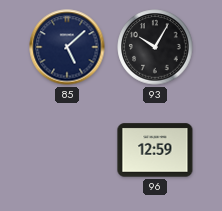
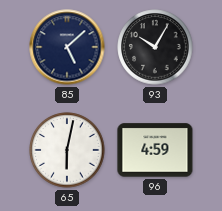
65: none -> 6:02
96: 12:59 -> 4:59
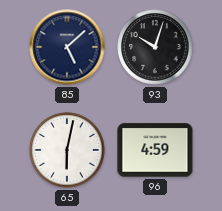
93: 10:05 -> 10:03
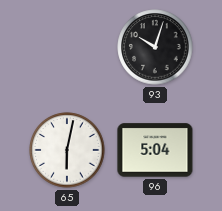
85: 5:08 -> none
96: 4:59 -> 5:04
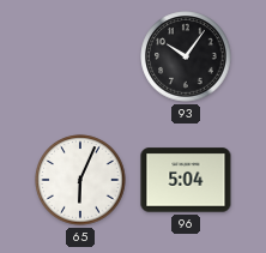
93: 10:03 -> 10:06
65: 6:02 -> 6:04
